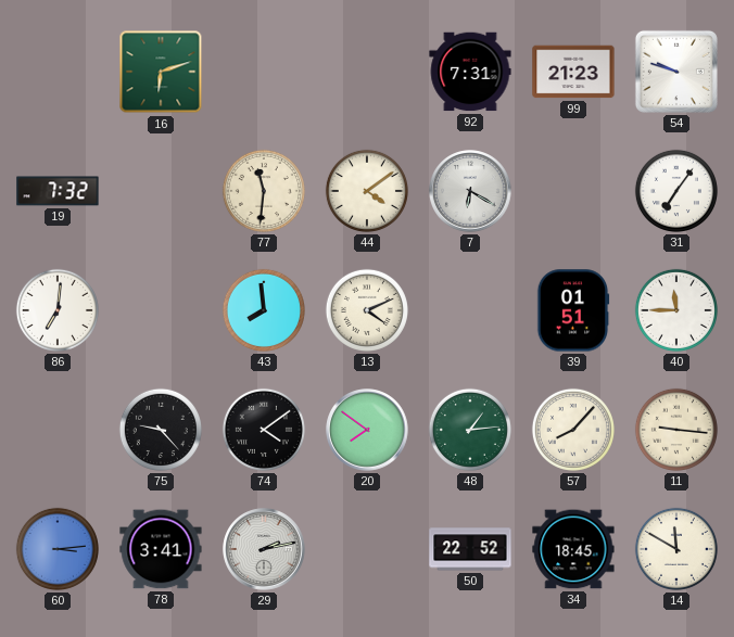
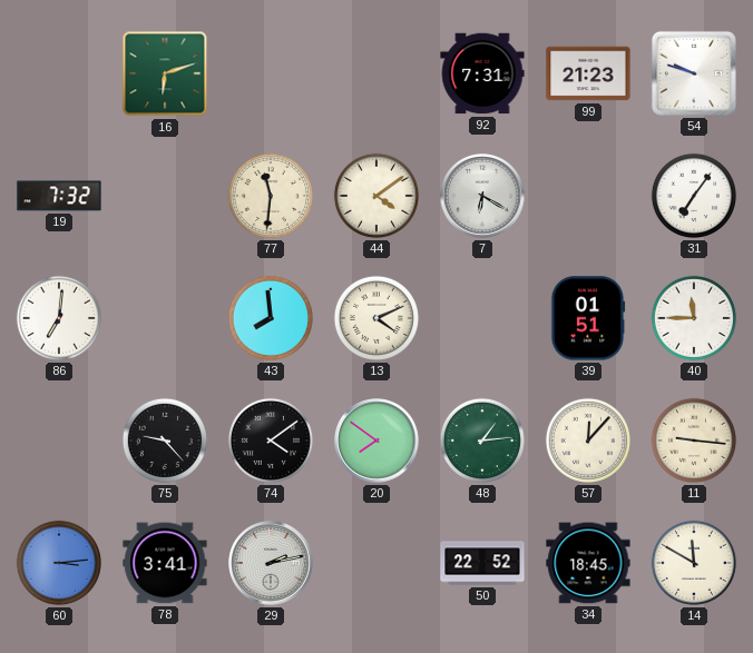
57: 8:07 -> 12:07
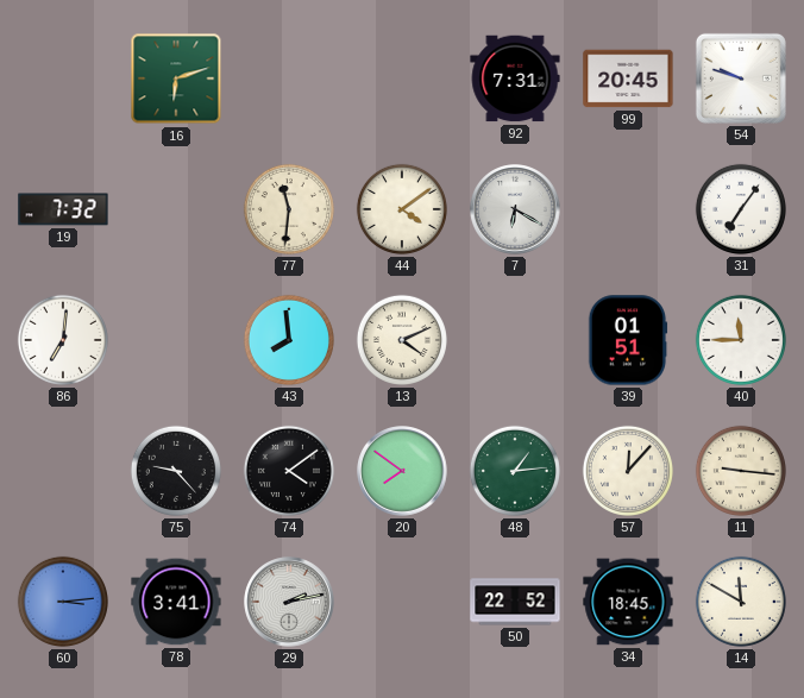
99: 21:23 -> 20:45
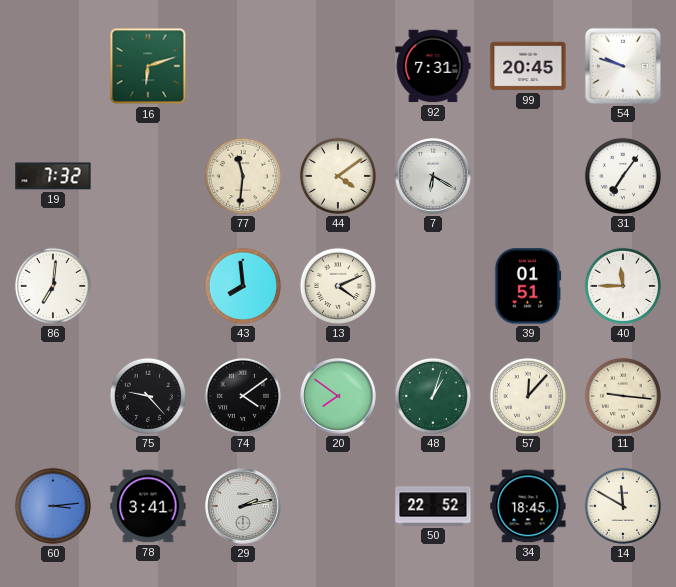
48: 1:14 -> 1:03
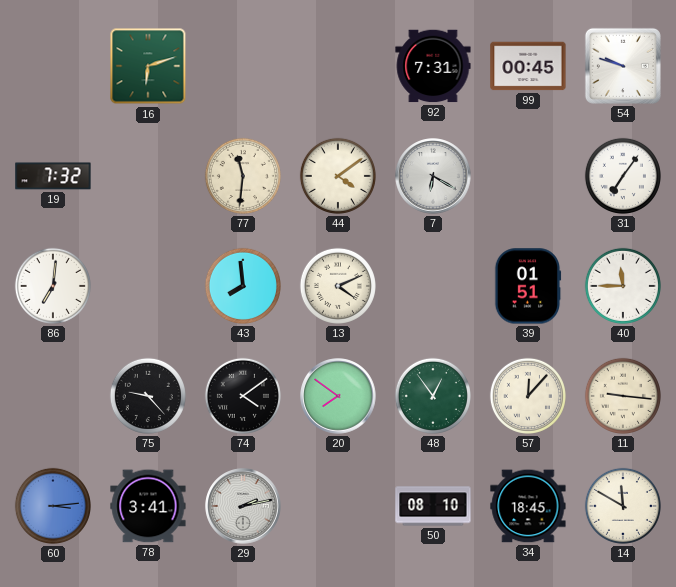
99: 20:45 -> 00:45
48: 1:03 -> 12:54
50: 22:52 -> 08:10
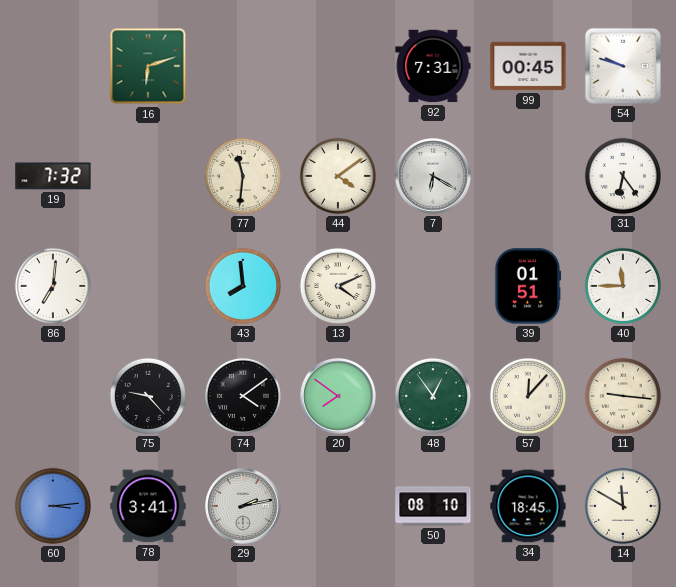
31: 7:06 -> 6:24
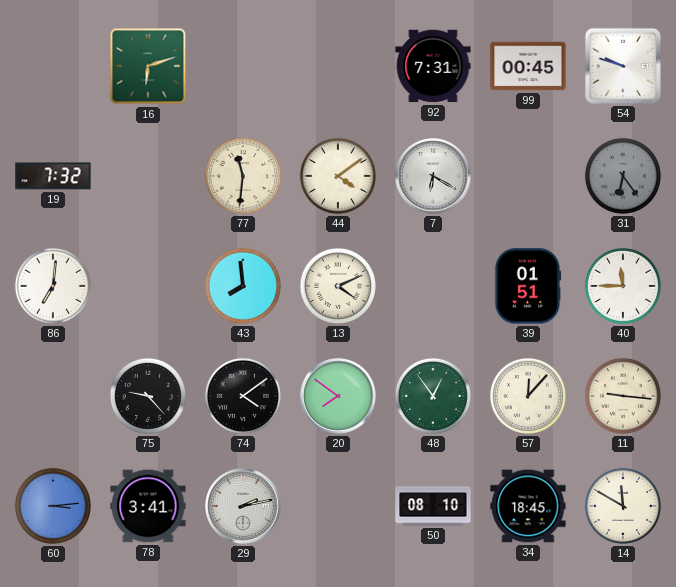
31 dial: white -> grey
